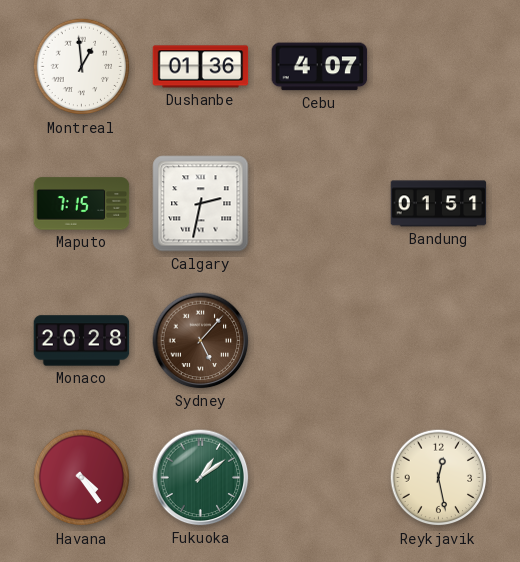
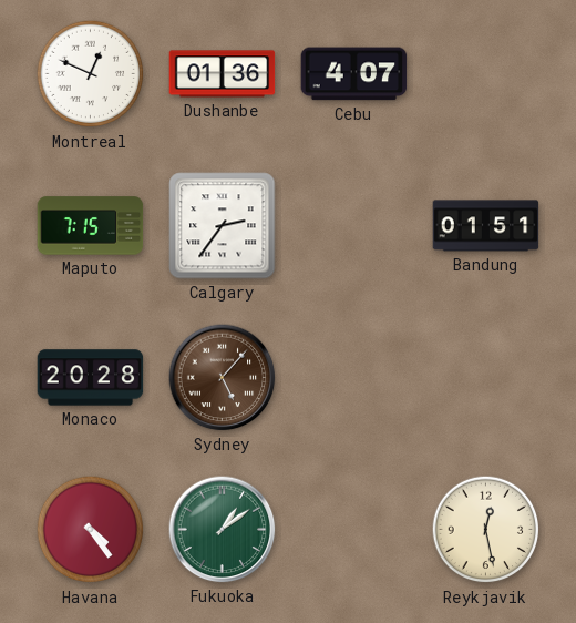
Montreal: 12:59 -> 12:49
Calgary: 2:32 -> 2:36
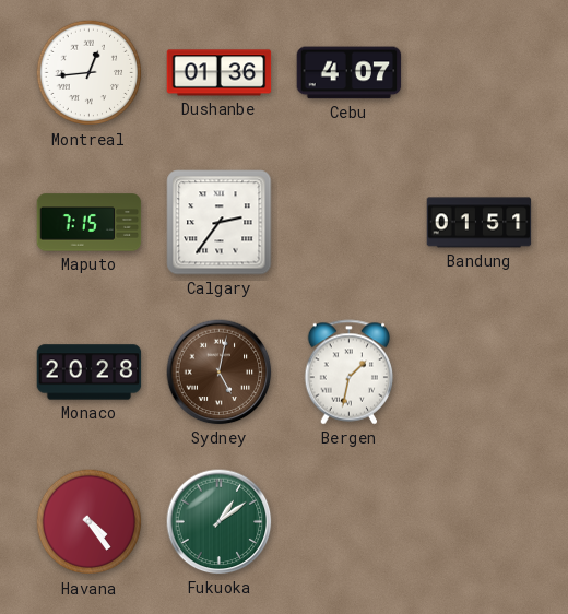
Montreal: 12:49 -> 12:44
Sydney: 5:07 -> 5:02
Bergen: none -> 1:32
Reykjavik: 12:28 -> none
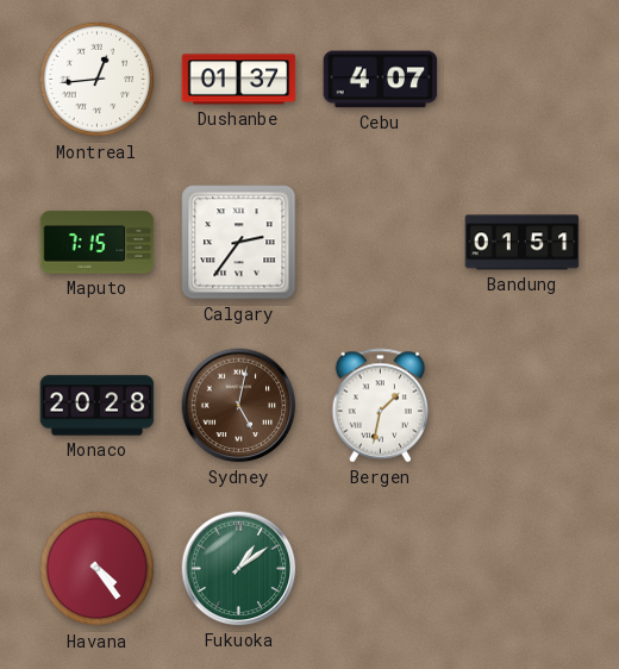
Dushanbe: 01:36 -> 01:37
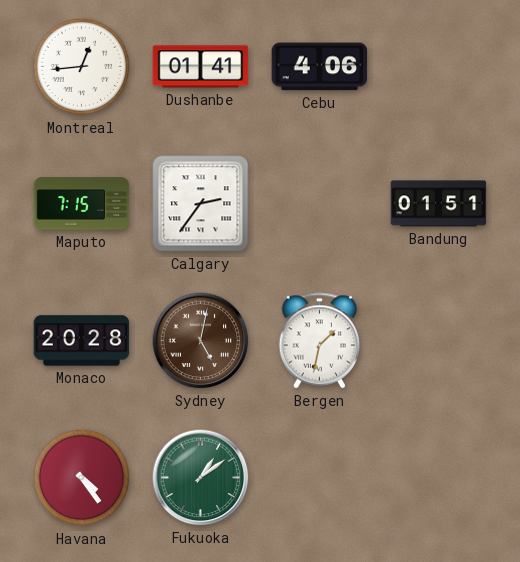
Dushanbe: 01:37 -> 01:41
Cebu: 4:07 -> 4:06
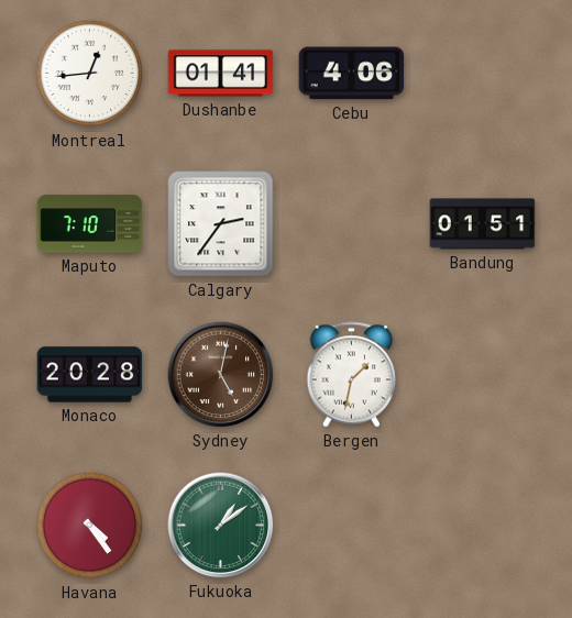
Maputo: 7:15 -> 7:10
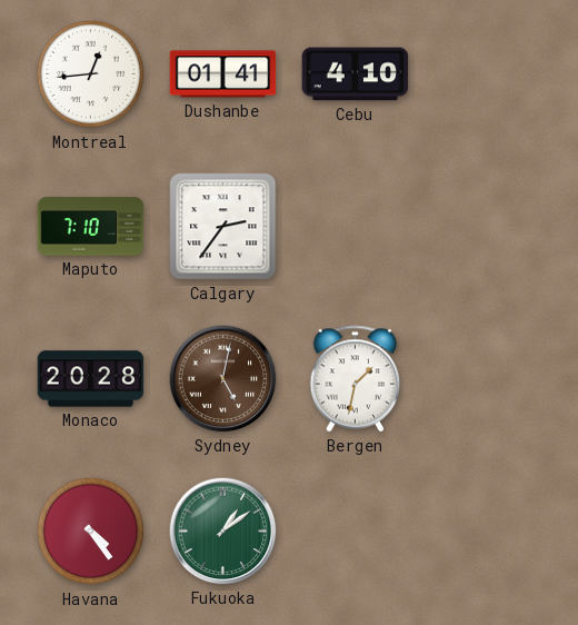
Cebu: 4:06 -> 4:10
Bandung: 01:51 -> none
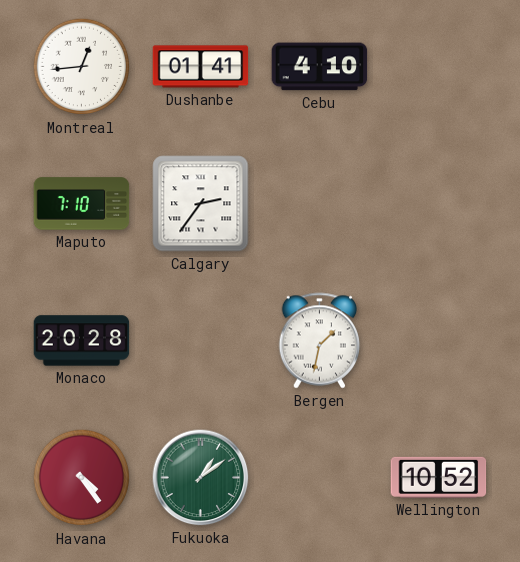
Sydney: 5:02 -> none
Wellington: none -> 10:52
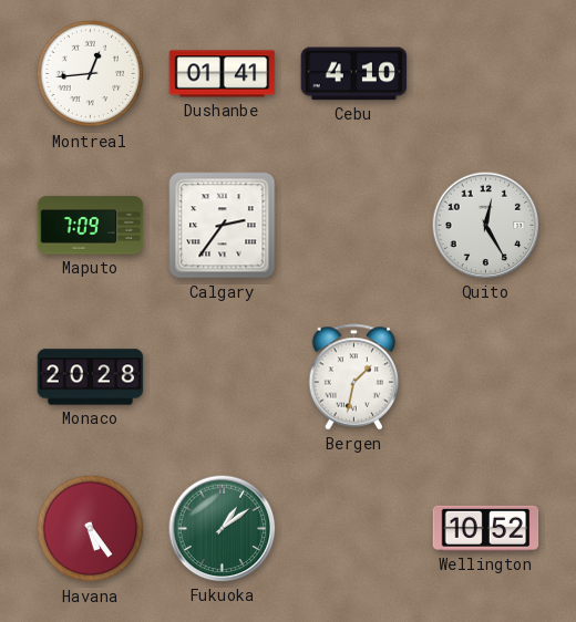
Maputo: 7:10 -> 7:09
Quito: none -> 12:25
Havana: 4:24 -> 5:24
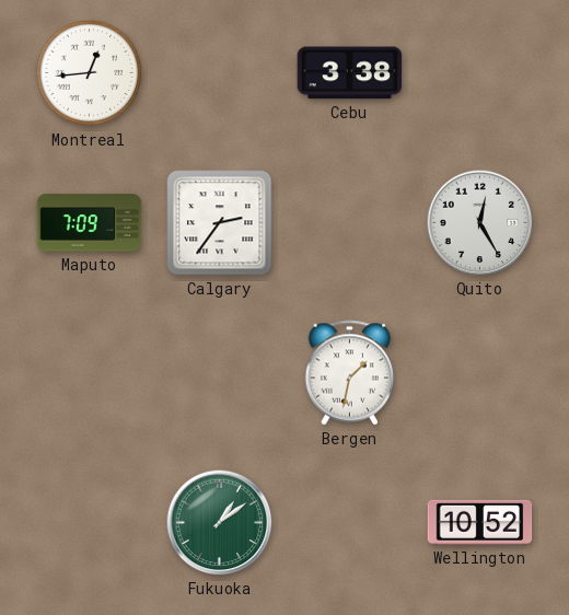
Dushanbe: 01:41 -> none
Cebu: 4:10 -> 3:38
Monaco: 20:28 -> none
Havana: 5:24 -> none
